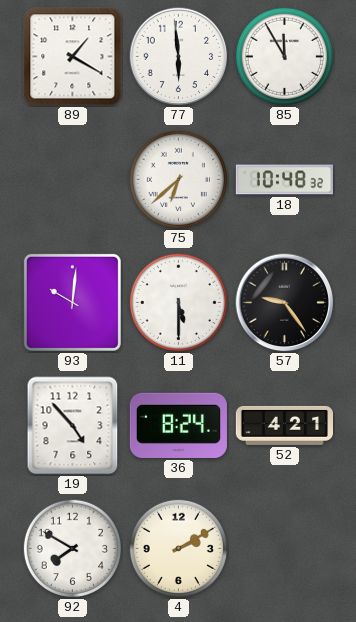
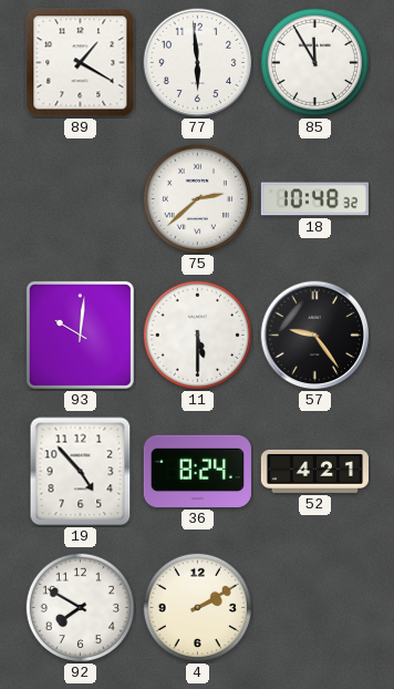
75: 6:38 -> 2:38
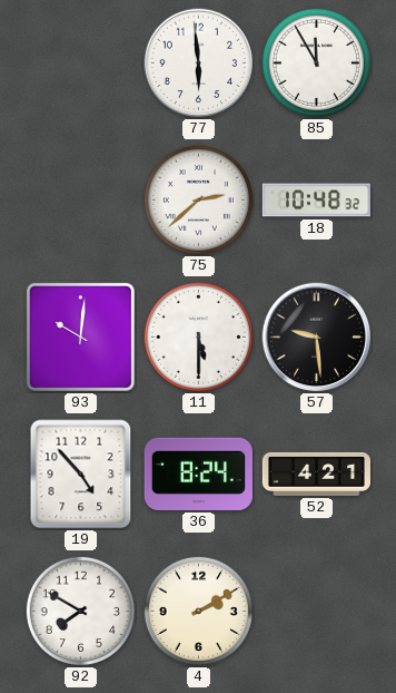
89: 1:20 -> none
57: 9:24 -> 9:29
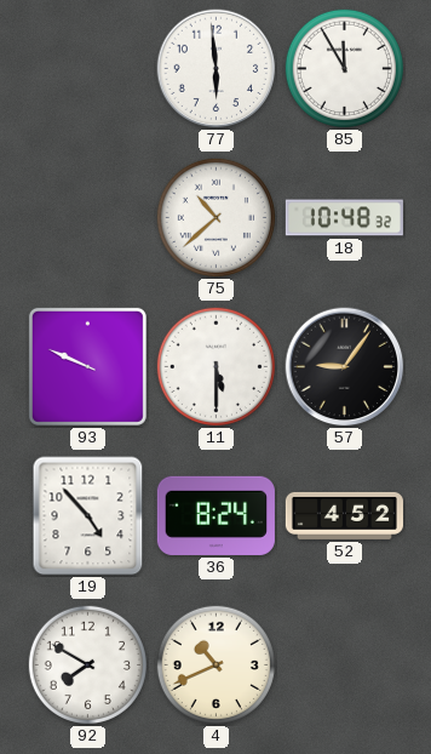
75: 2:38 -> 10:38
93: 10:01 -> 9:49
57: 9:29 -> 9:06
52: 4:21 -> 4:52
4: 2:10 -> 10:41
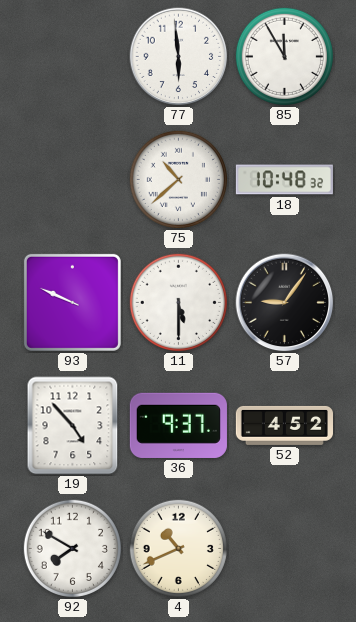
36: 8:24 -> 9:37
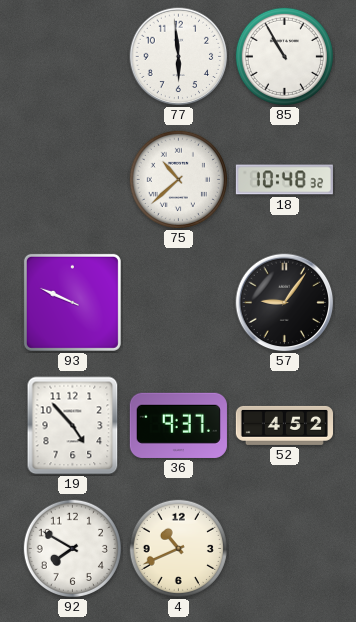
85: 11:55 -> 10:55
11: 5:30 -> none
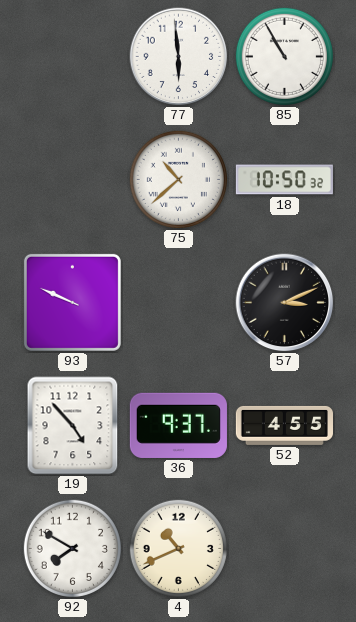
18: 10:48 -> 10:50
57: 9:06 -> 3:11
52: 4:52 -> 4:55
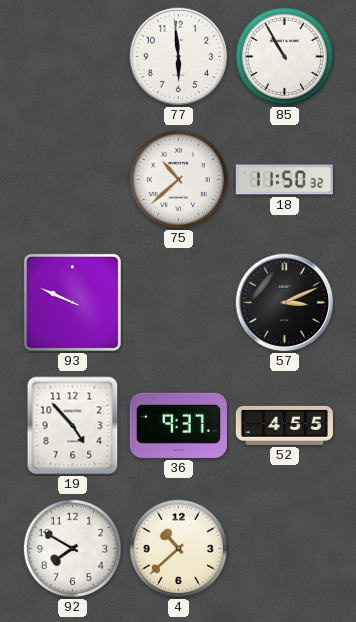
18: 10:50 -> 11:50
4: 10:41 -> 10:38
